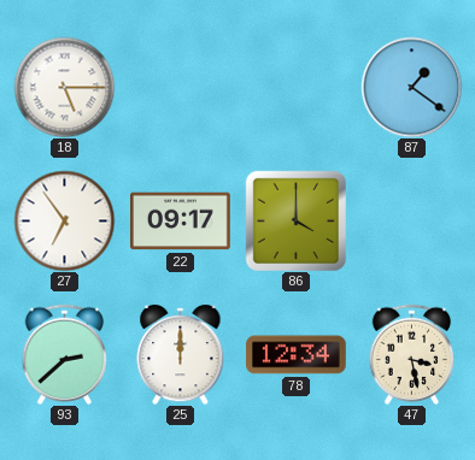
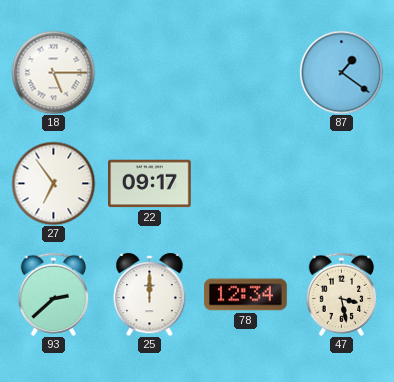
86: 4:00 -> none
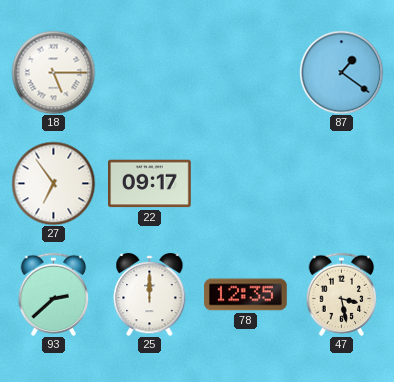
78: 12:34 -> 12:35
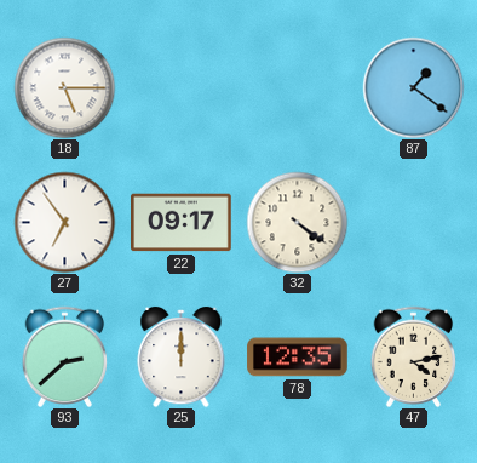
32: none -> 4:21
47: 3:28 -> 4:13
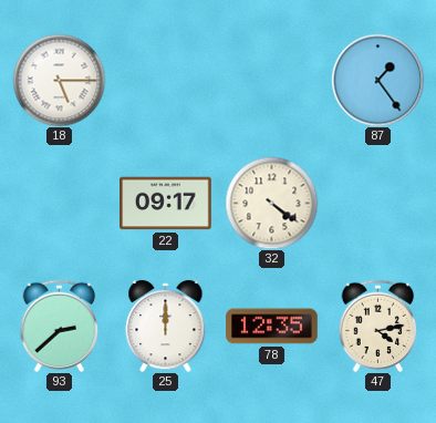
87: 1:21 -> 1:24
27: 6:54 -> none
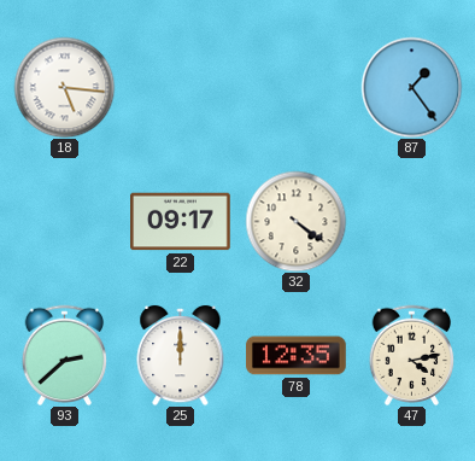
18: 5:15 -> 5:16
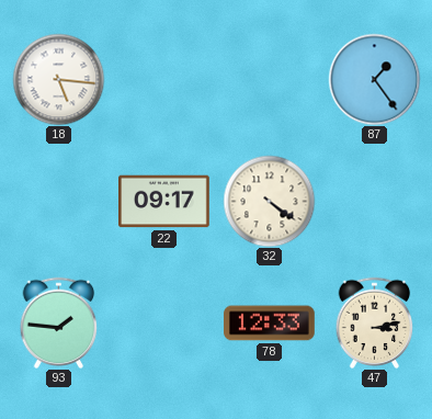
93: 2:38 -> 1:46
25: 12:00 -> none
78: 12:35 -> 12:33
47: 4:13 -> 3:13
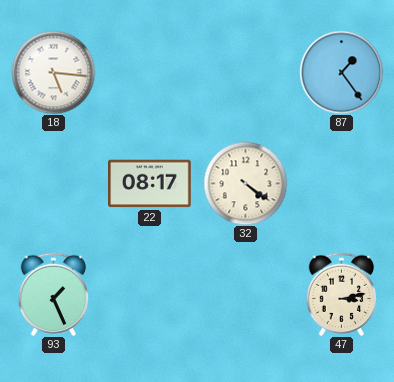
22: 09:17 -> 08:17
93: 1:46 -> 1:26
78: 12:33 -> none
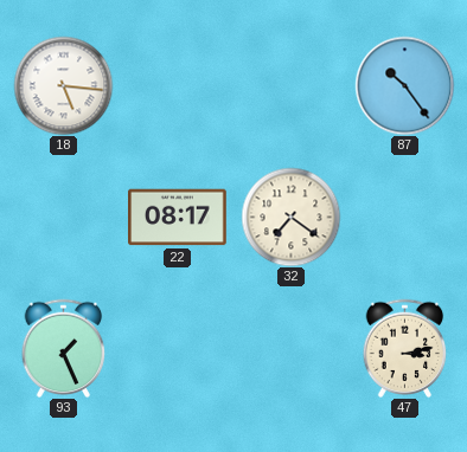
87: 1:24 -> 10:24
32: 4:21 -> 7:21
